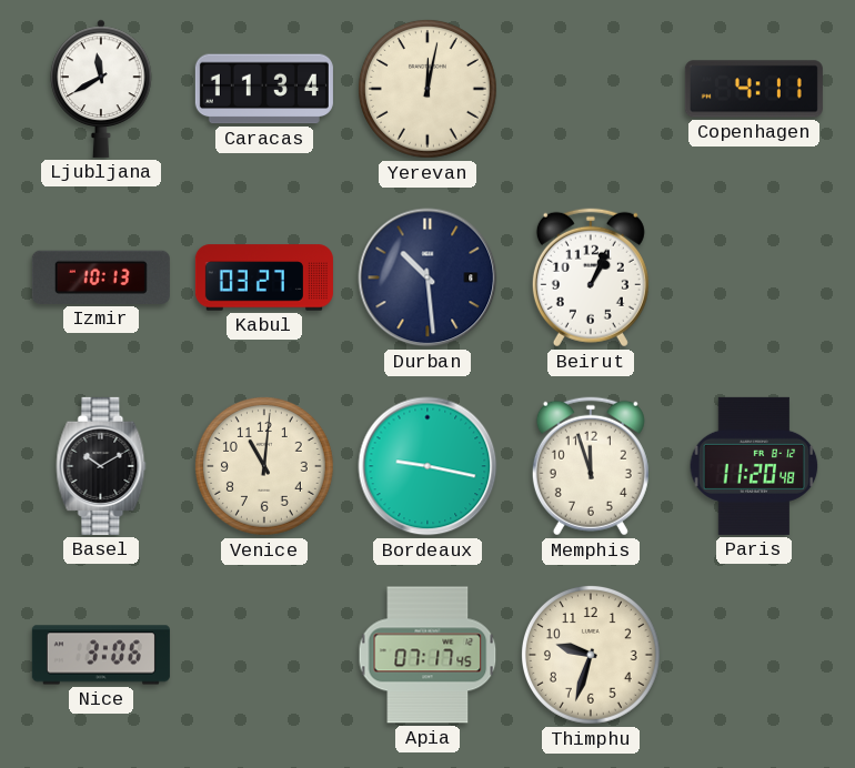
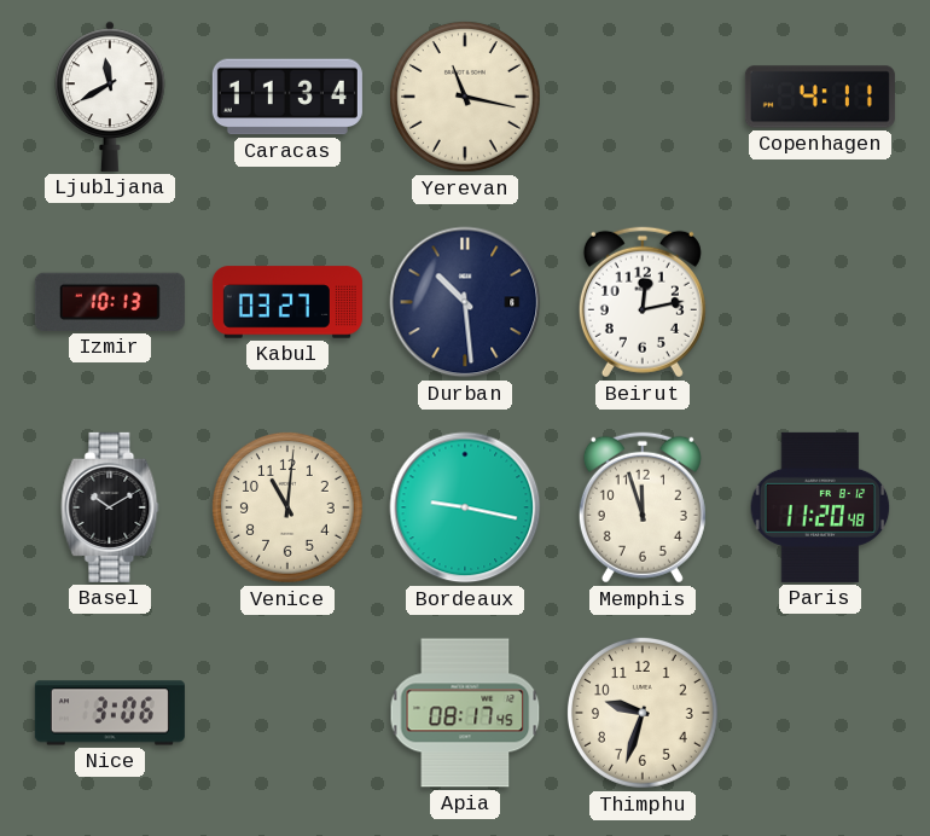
Yerevan: 12:02 -> 11:17
Beirut: 1:04 -> 12:13
Apia: 07:17 -> 08:17
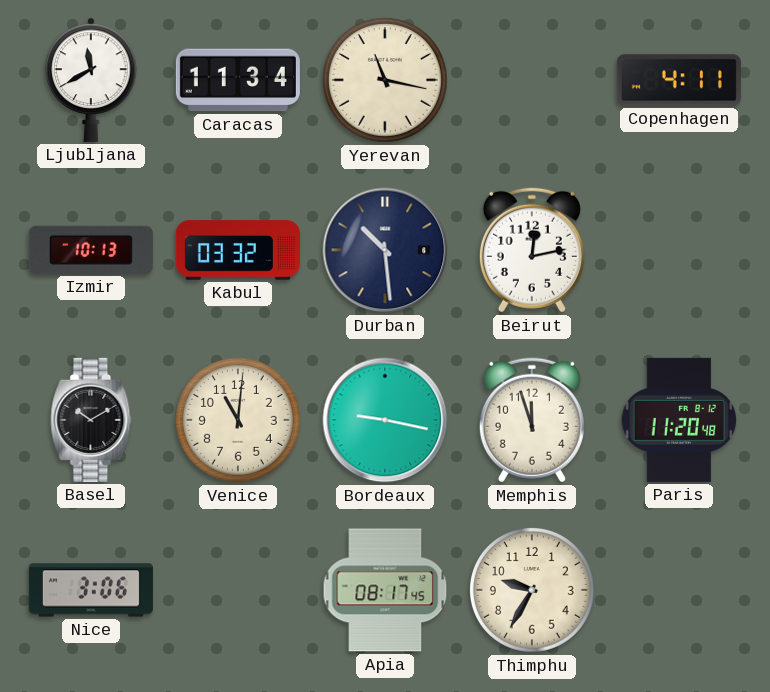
Kabul: 03:27 -> 03:32
Thimphu: 9:33 -> 9:35
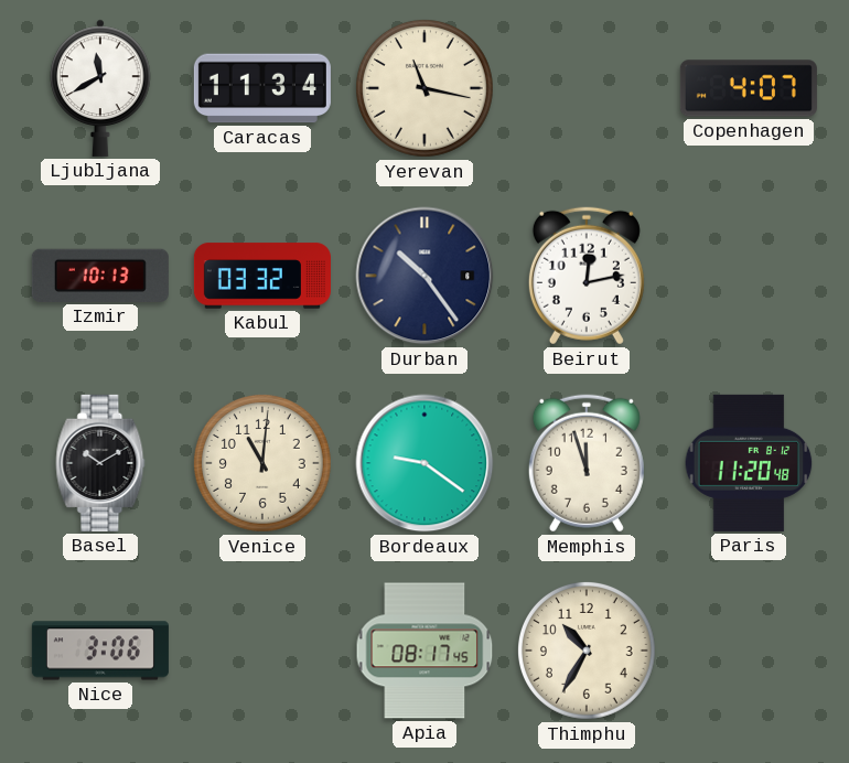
Copenhagen: 4:11 -> 4:07
Durban: 10:29 -> 10:24
Bordeaux: 9:17 -> 9:21
Thimphu: 9:35 -> 10:35
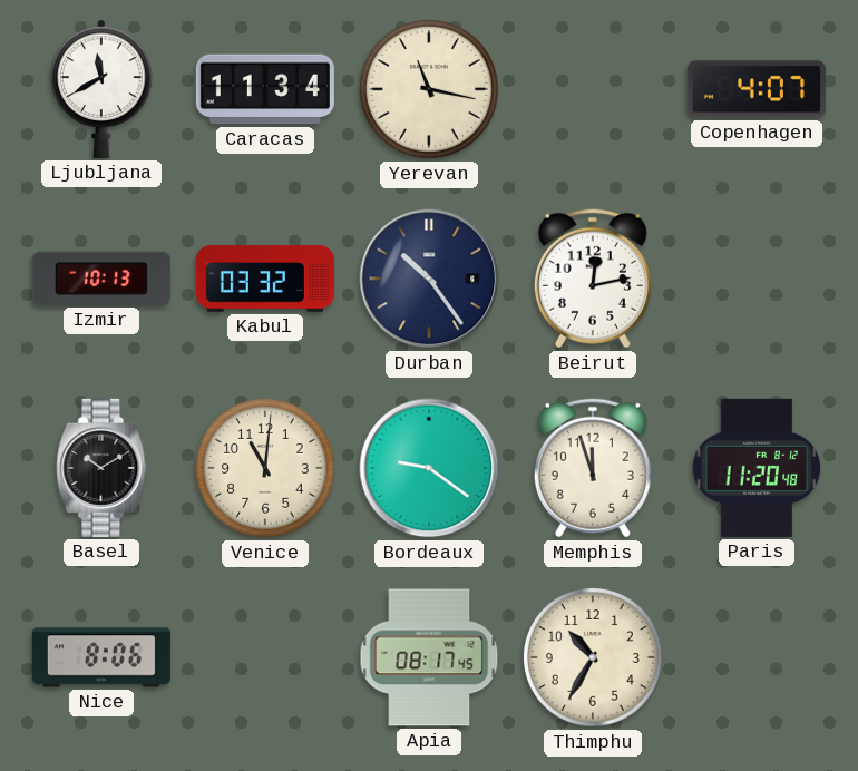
Nice: 3:06 -> 8:06
